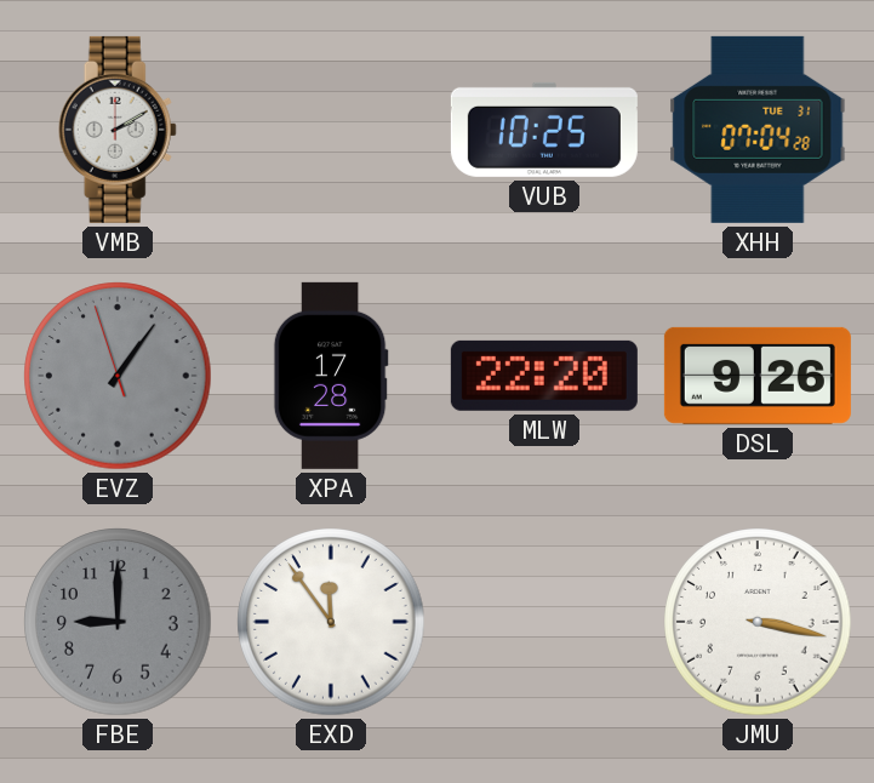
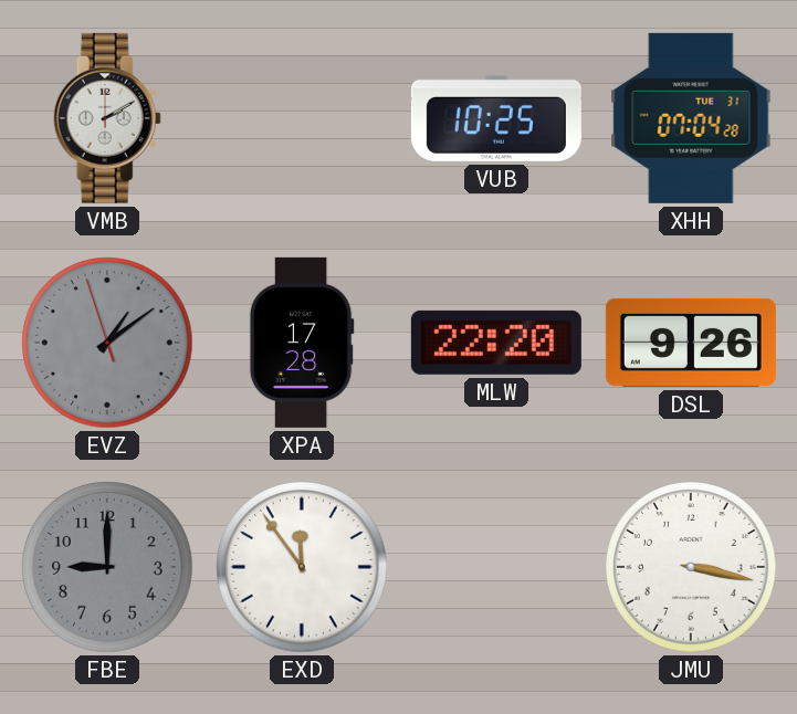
EVZ: 1:05 -> 1:08
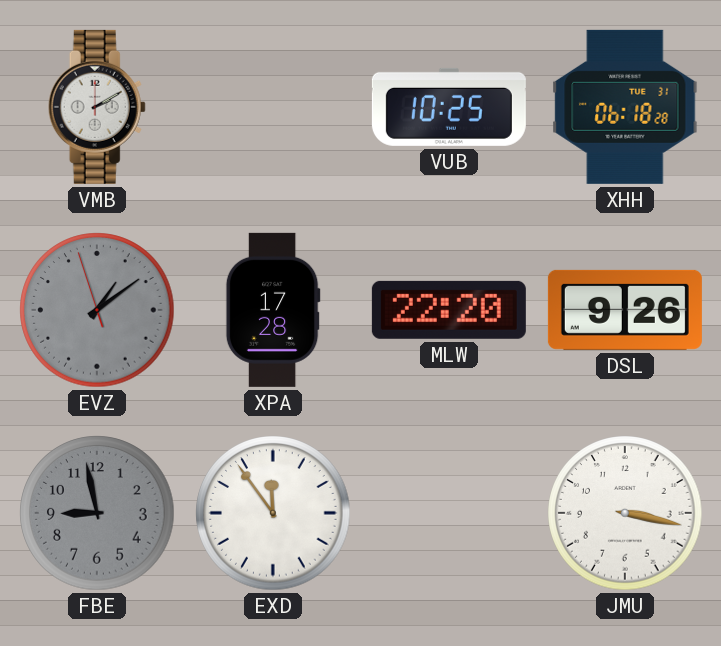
XHH: 07:04 -> 06:18
FBE: 9:00 -> 8:58
